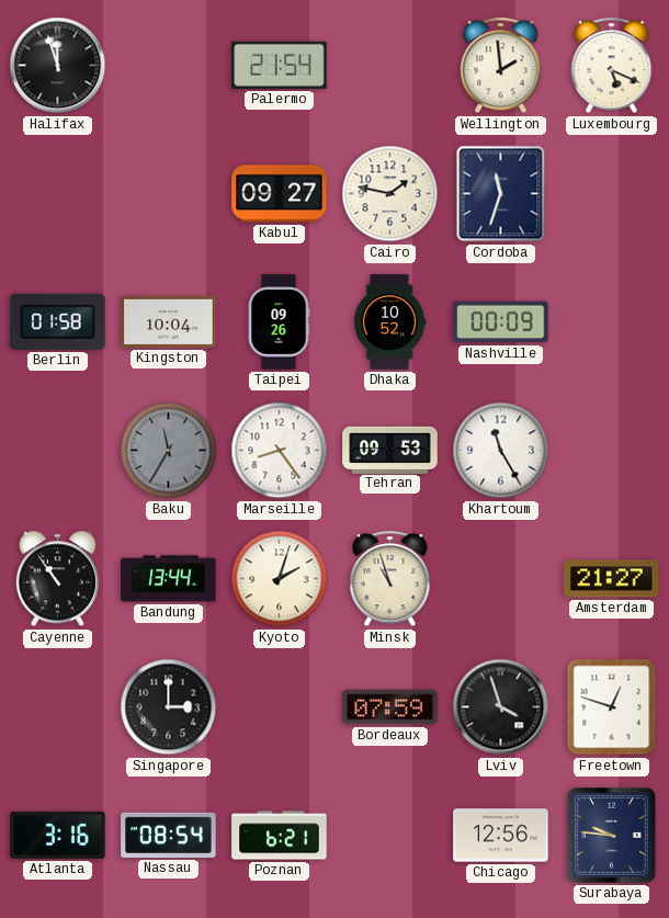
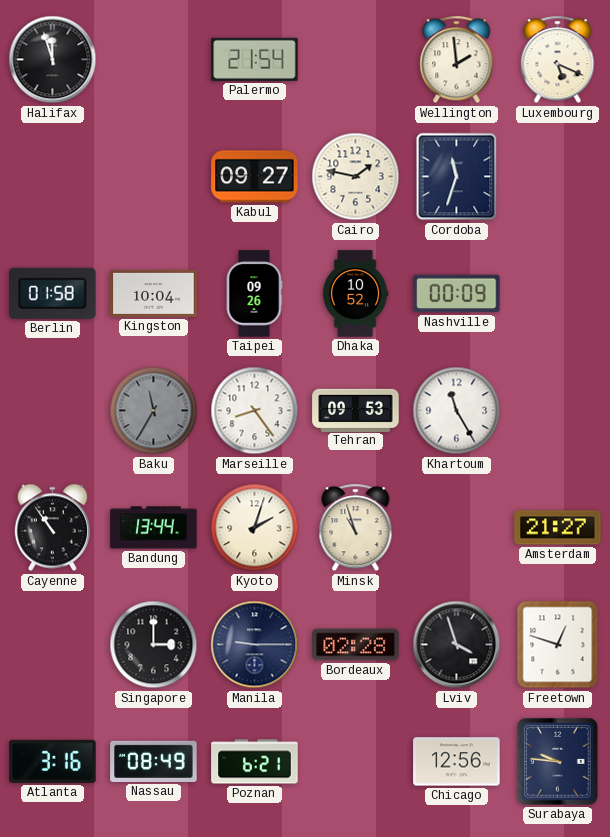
Manila: none -> 9:15
Bordeaux: 07:59 -> 02:28
Nassau: 08:54 -> 08:49
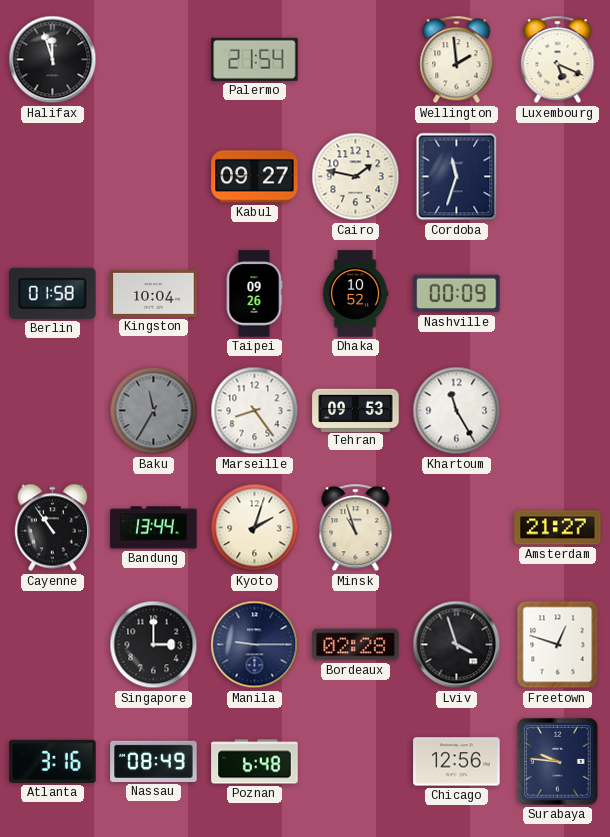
Poznan: 6:21 -> 6:48
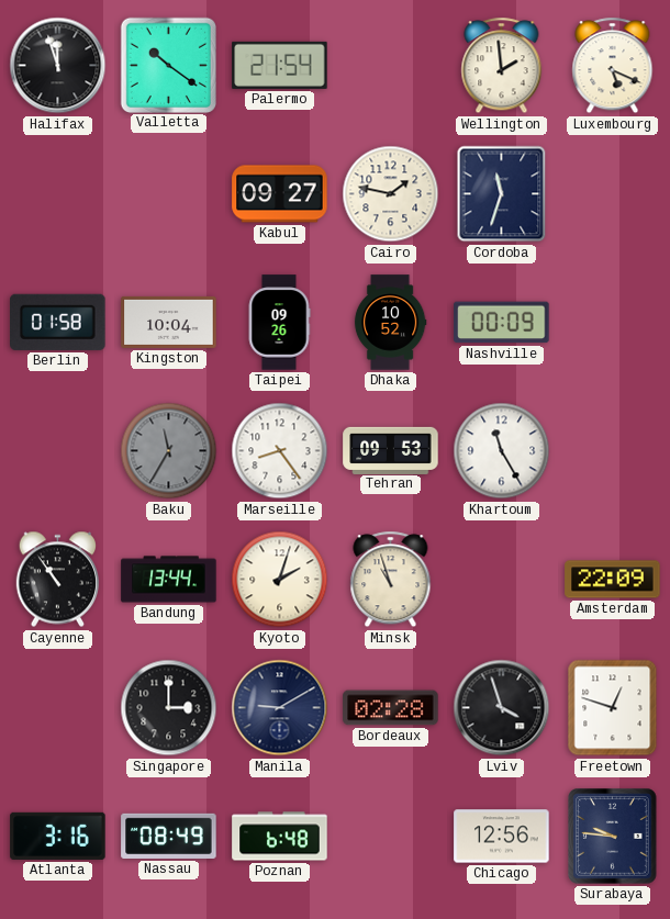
Valletta: none -> 10:21
Amsterdam: 21:27 -> 22:09
Manila: 9:15 -> 9:10
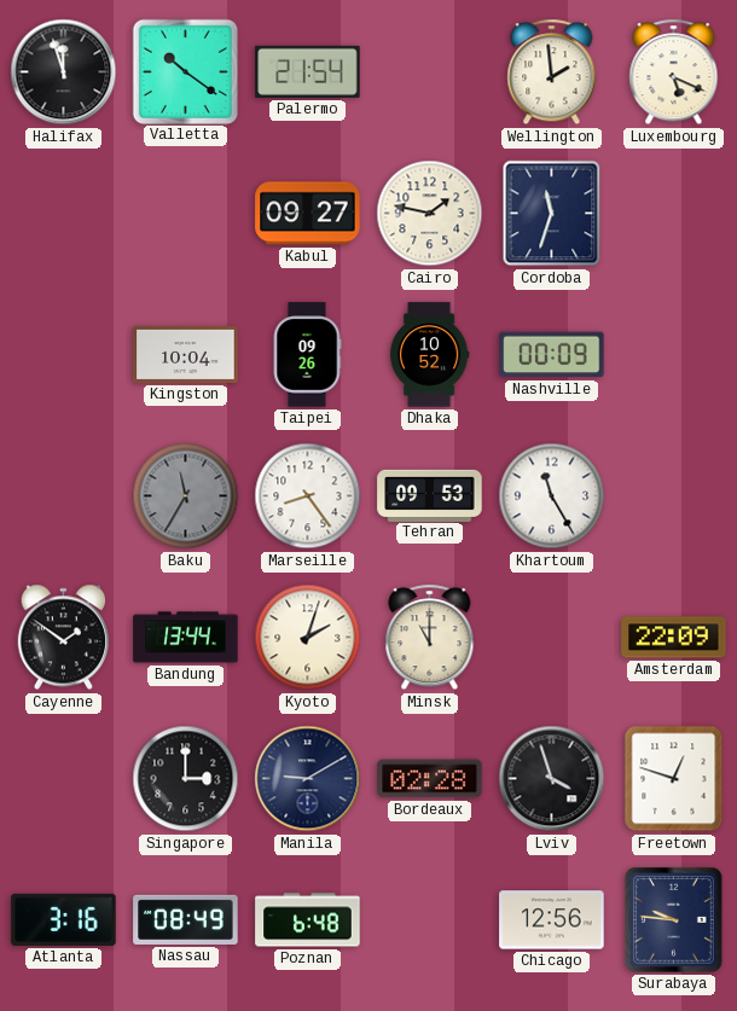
Berlin: 01:58 -> none
Cayenne: 10:54 -> 1:51
Minsk: 10:57 -> 11:00
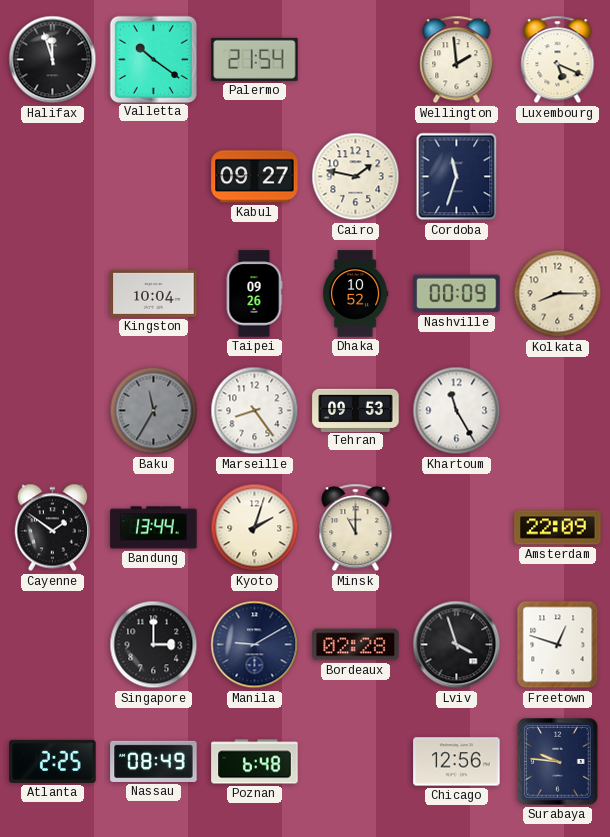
Kolkata: none -> 8:15
Atlanta: 3:16 -> 2:25
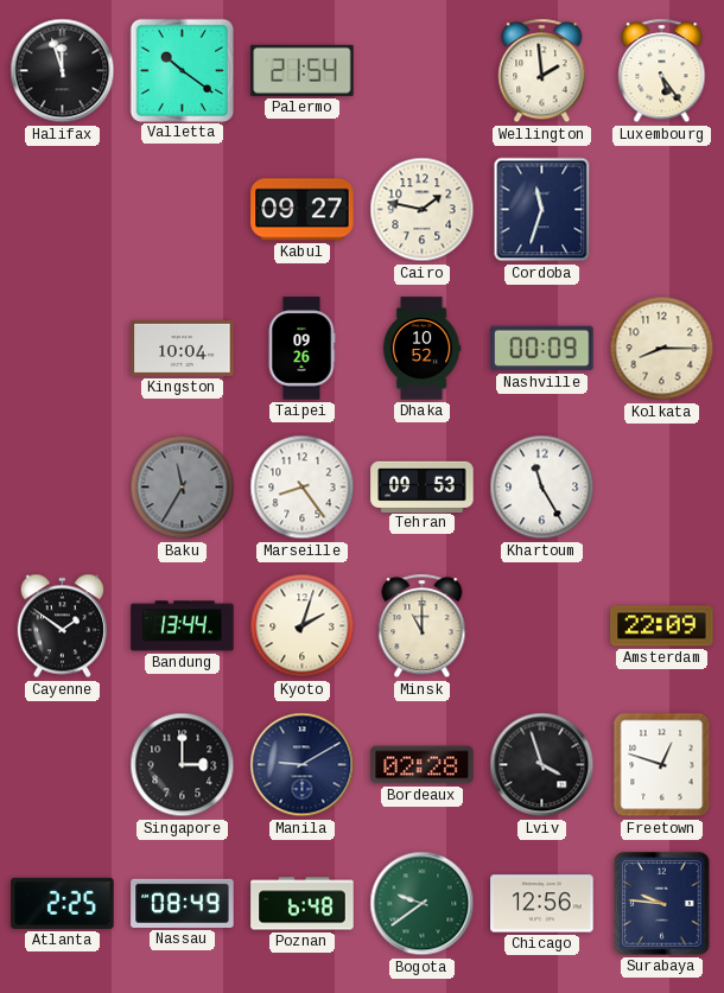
Luxembourg: 5:19 -> 5:24
Bogota: none -> 9:39
